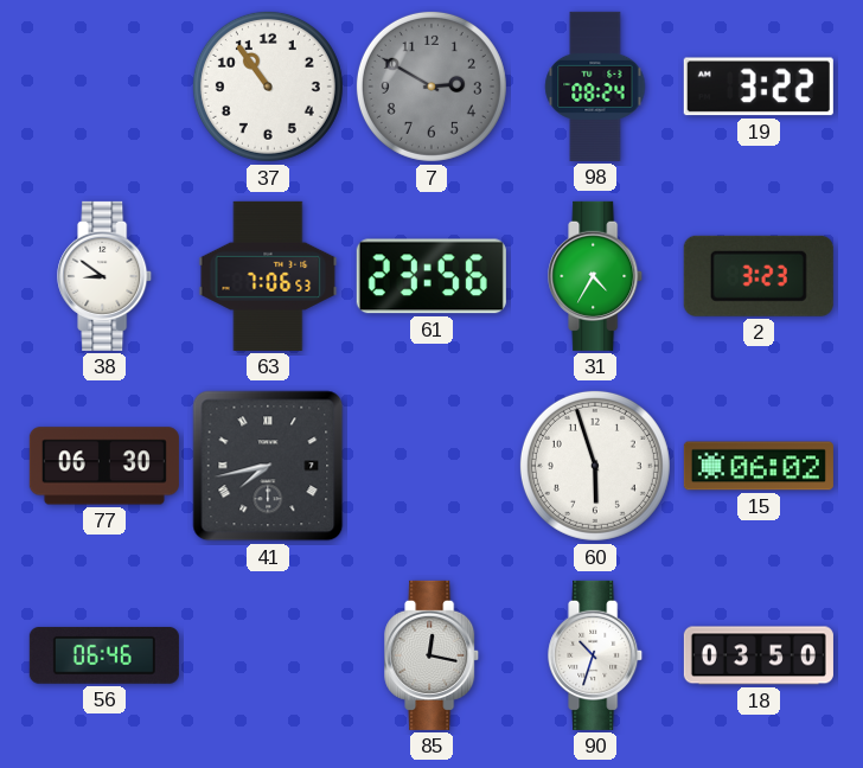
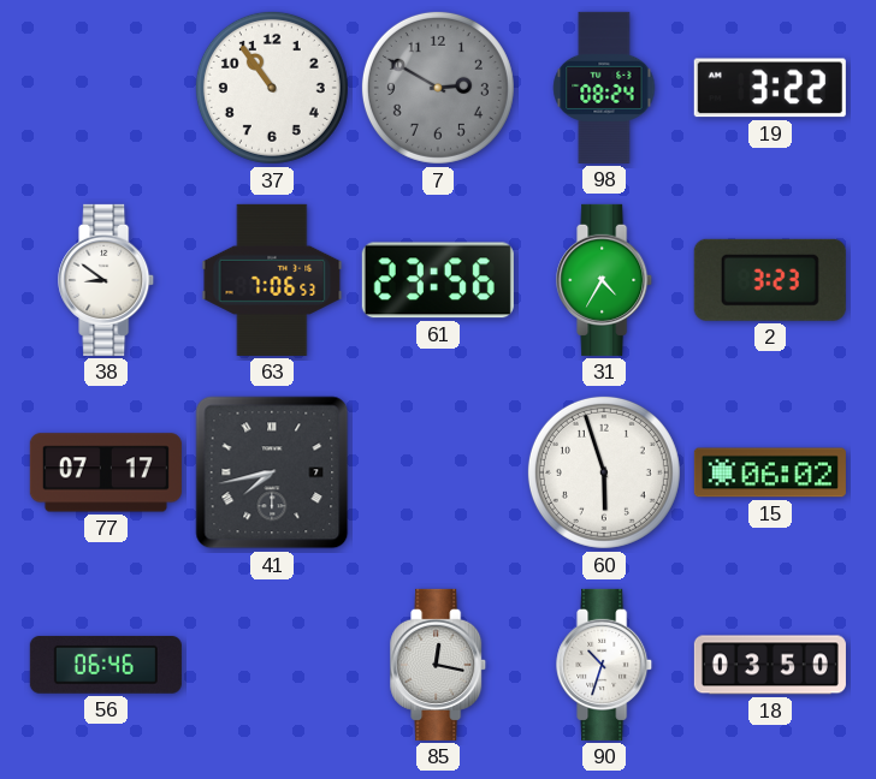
77: 06:30 -> 07:17
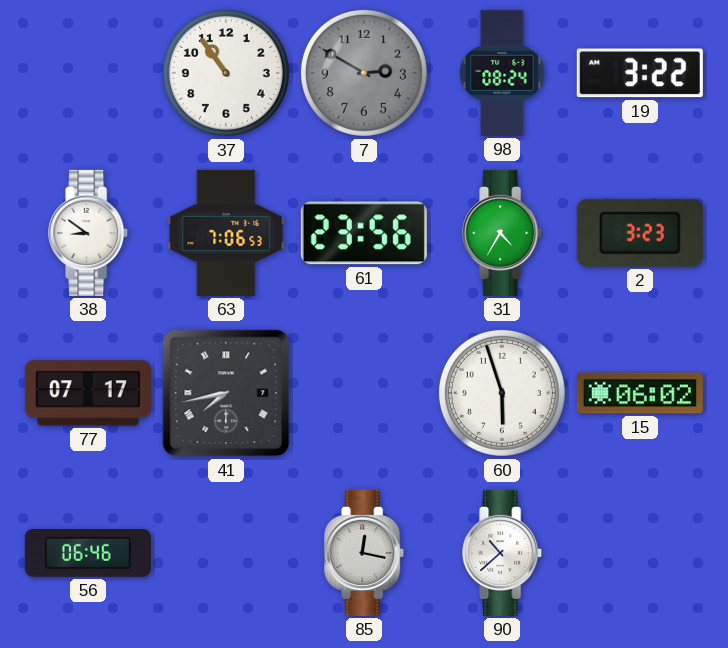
90: 10:33 -> 10:38
18: 03:50 -> none
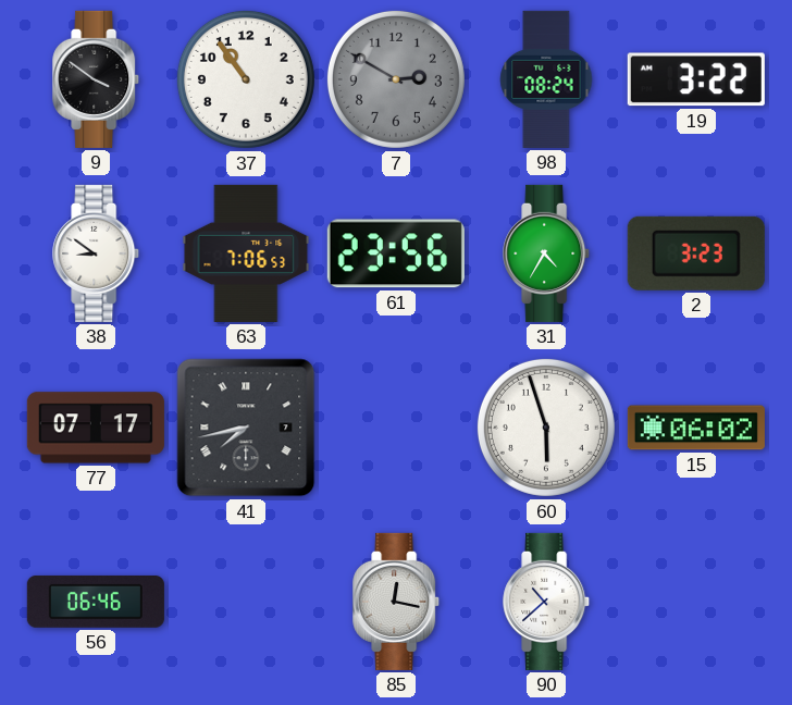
9: none -> 3:51
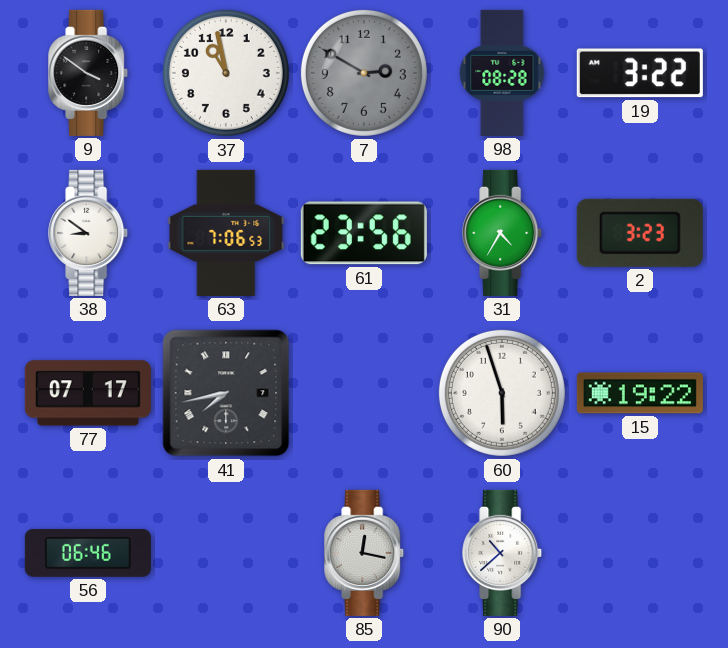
37: 10:54 -> 10:58
98: 08:24 -> 08:28
15: 06:02 -> 19:22
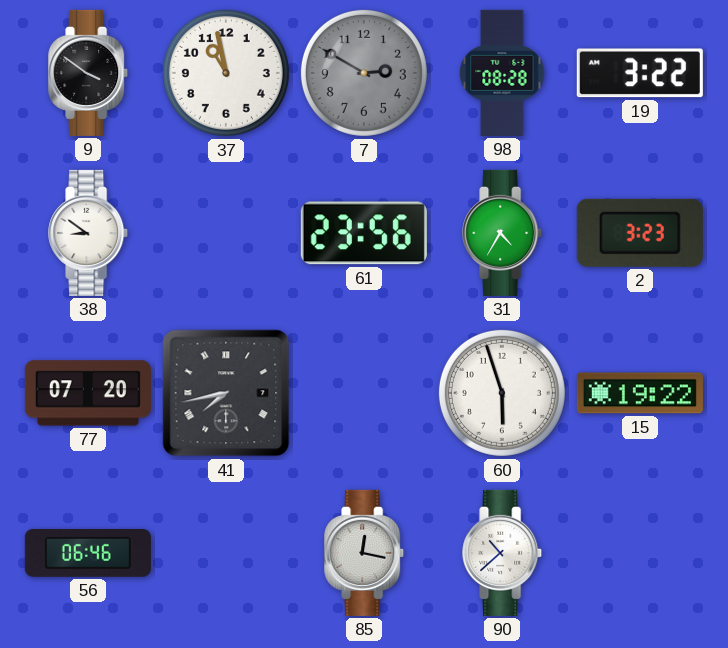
63: 7:06 -> none
77: 07:17 -> 07:20
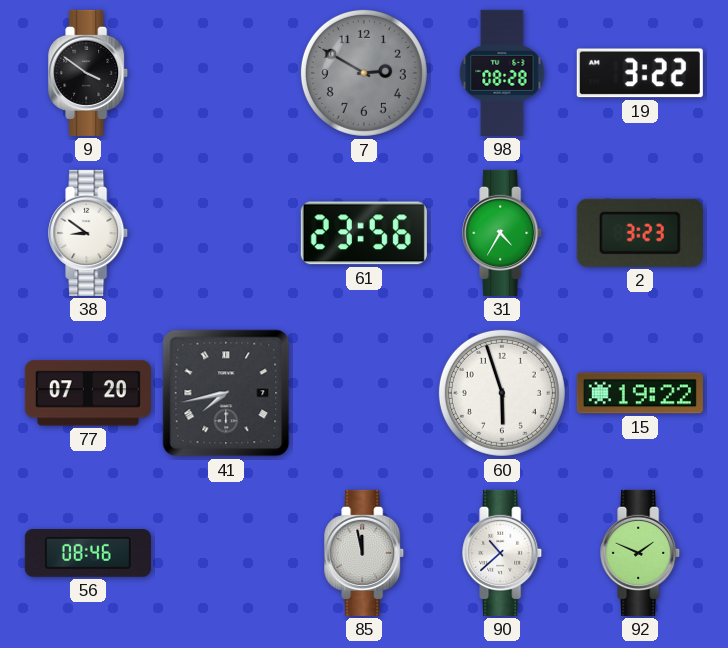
37: 10:58 -> none
56: 06:46 -> 08:46
85: 12:17 -> 11:58
92: none -> 1:49
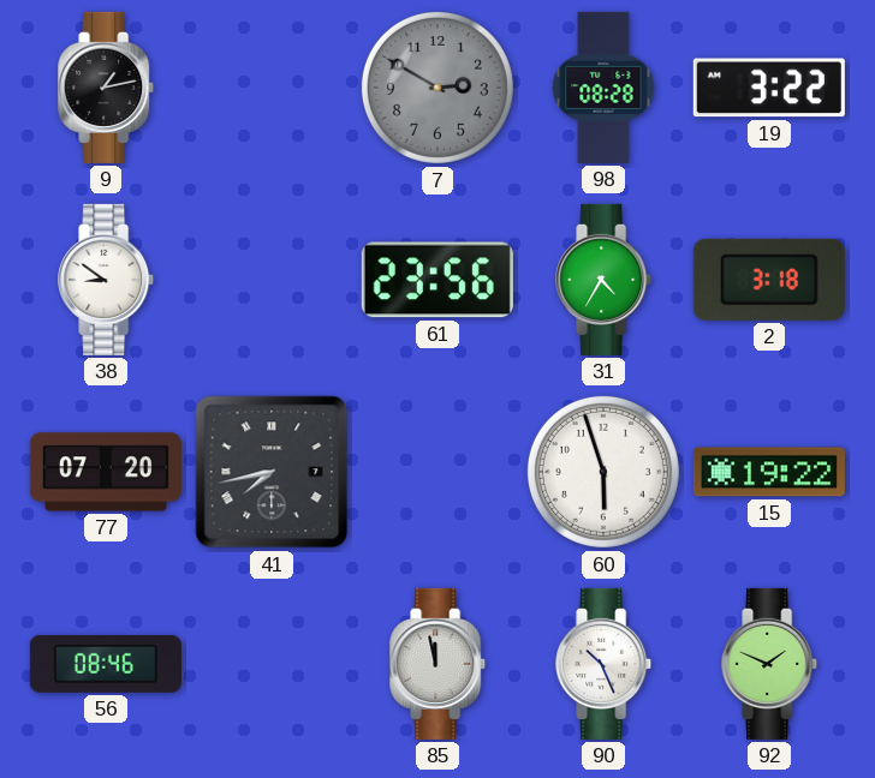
9: 3:51 -> 1:13
2: 3:23 -> 3:18
90: 10:38 -> 10:26
